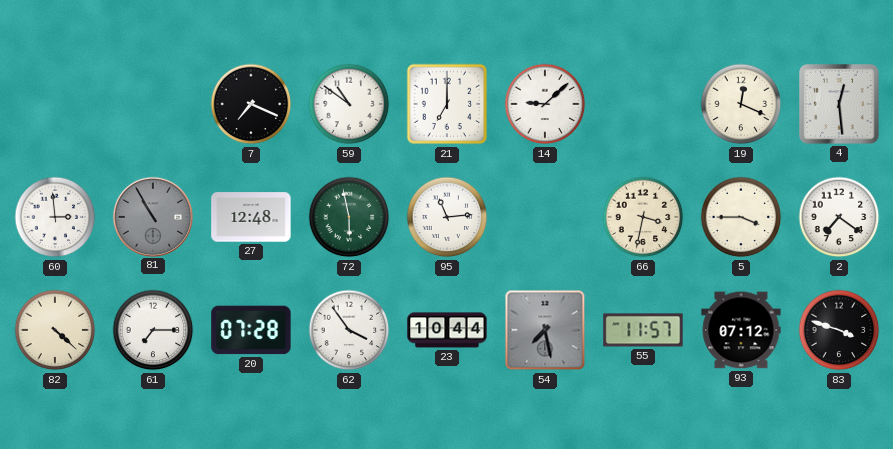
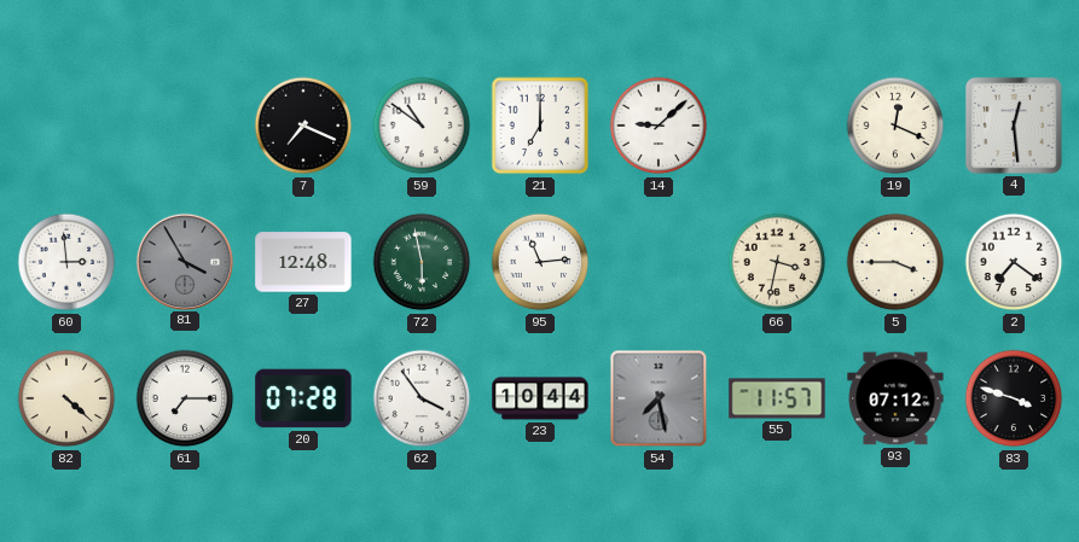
81: 10:55 -> 3:55
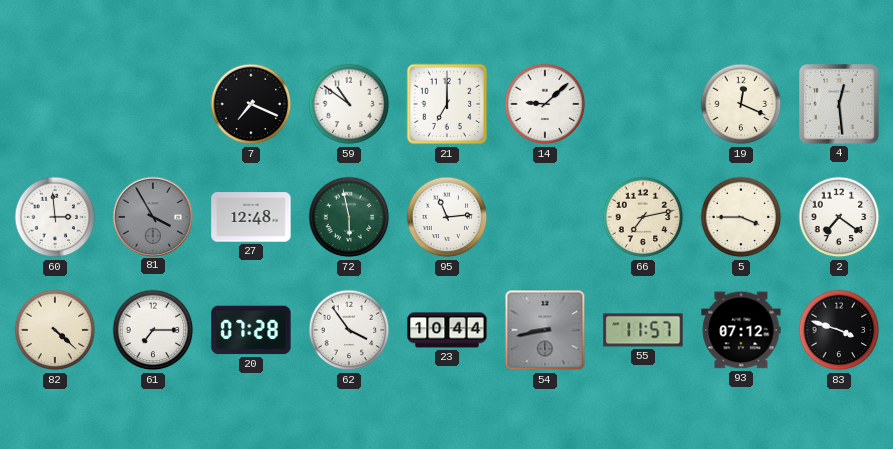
66: 3:32 -> 7:13
54: 7:28 -> 8:43
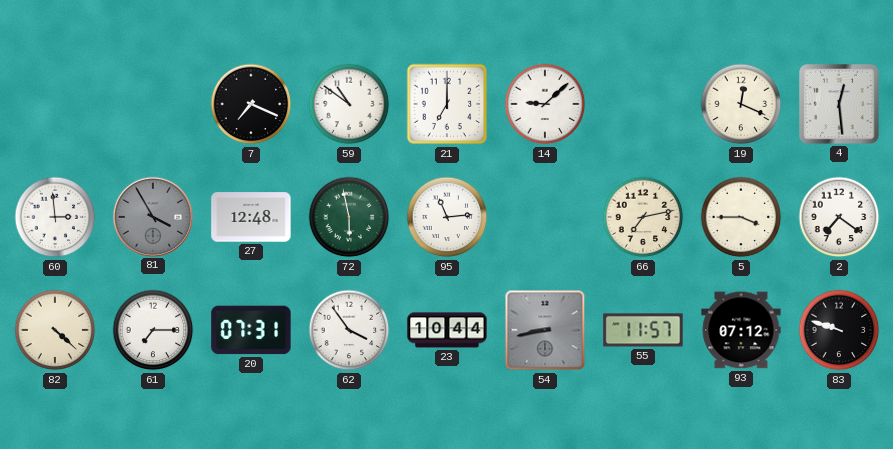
20: 07:28 -> 07:31
83: 3:48 -> 9:48
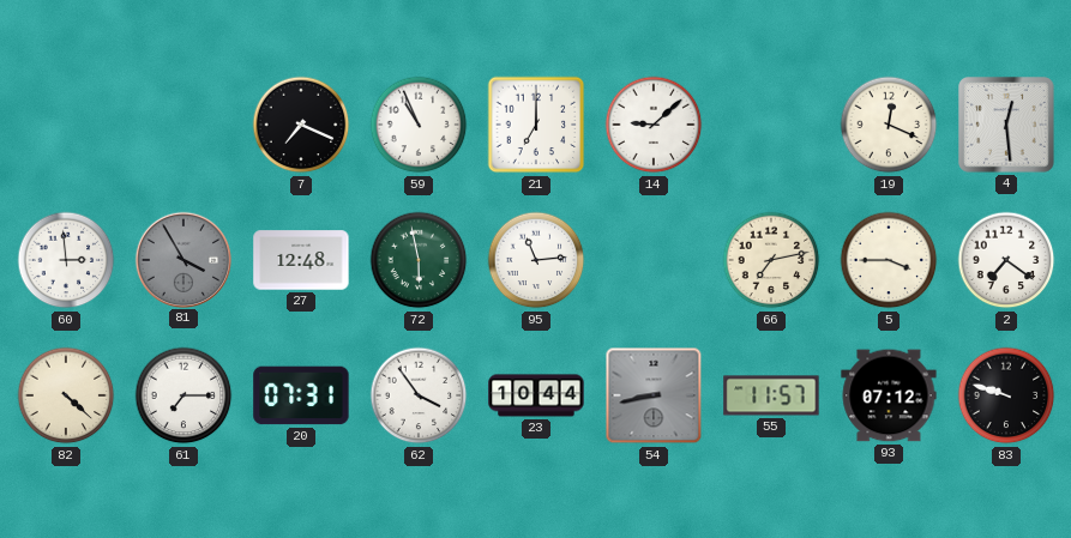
59: 10:51 -> 10:56
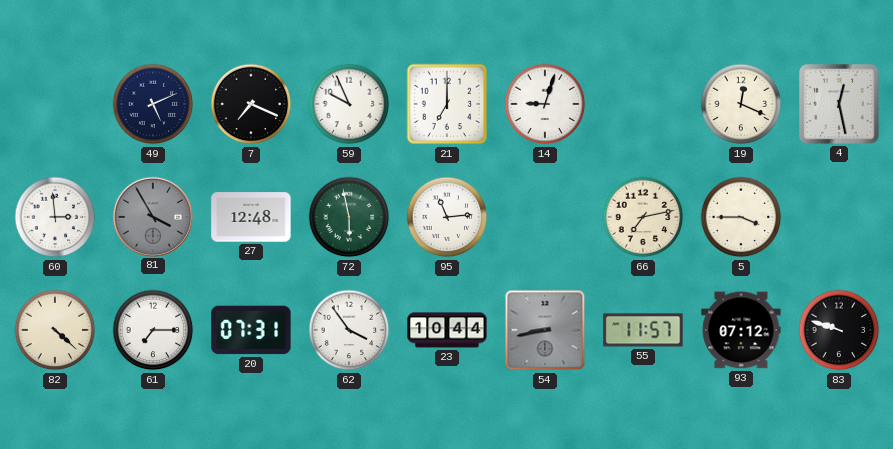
49: none -> 5:11
59: 10:56 -> 9:56
14: 9:08 -> 9:03
4: 12:29 -> 12:28
2: 7:21 -> none
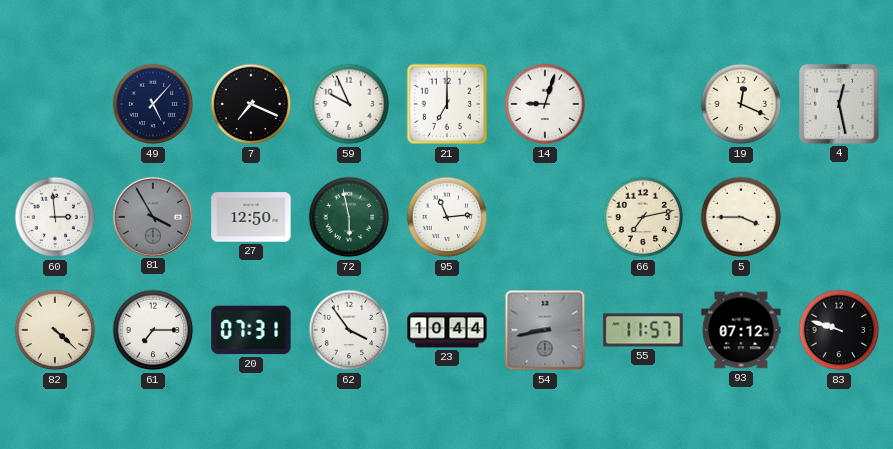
49: 5:11 -> 5:07
27: 12:48 -> 12:50
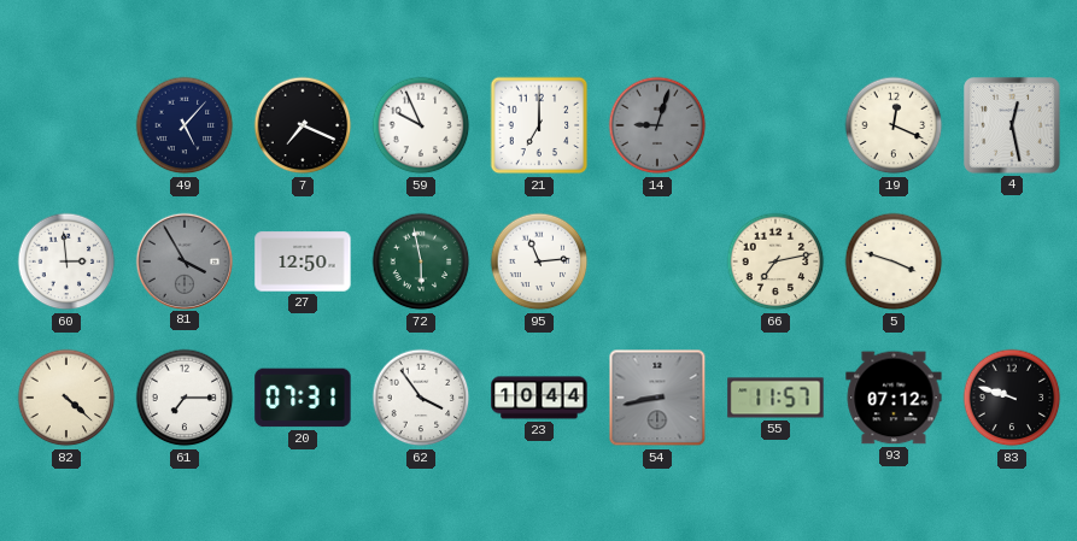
14 dial: white -> grey
5: 3:45 -> 3:48
